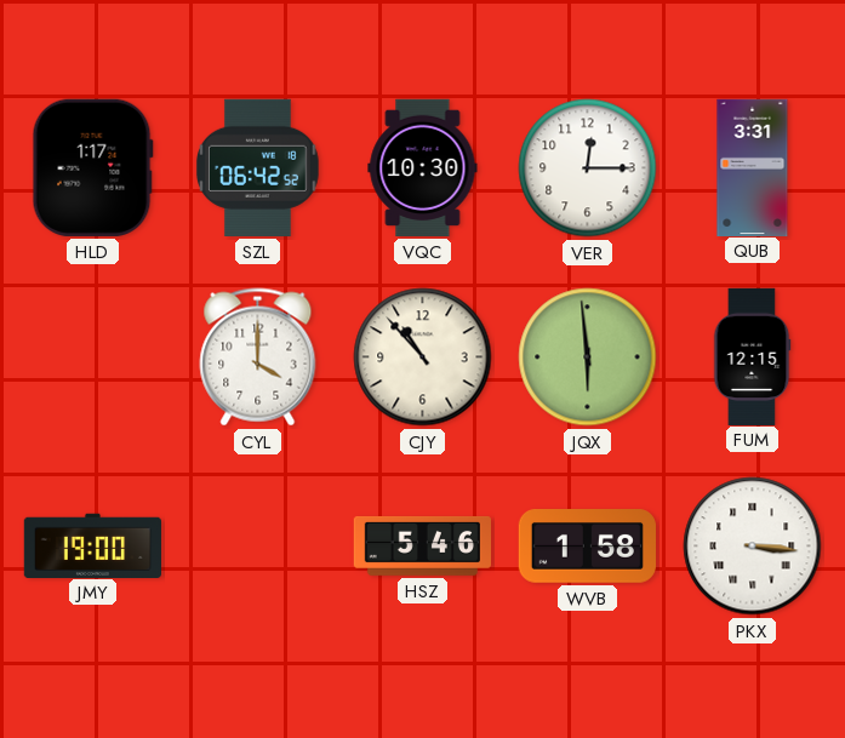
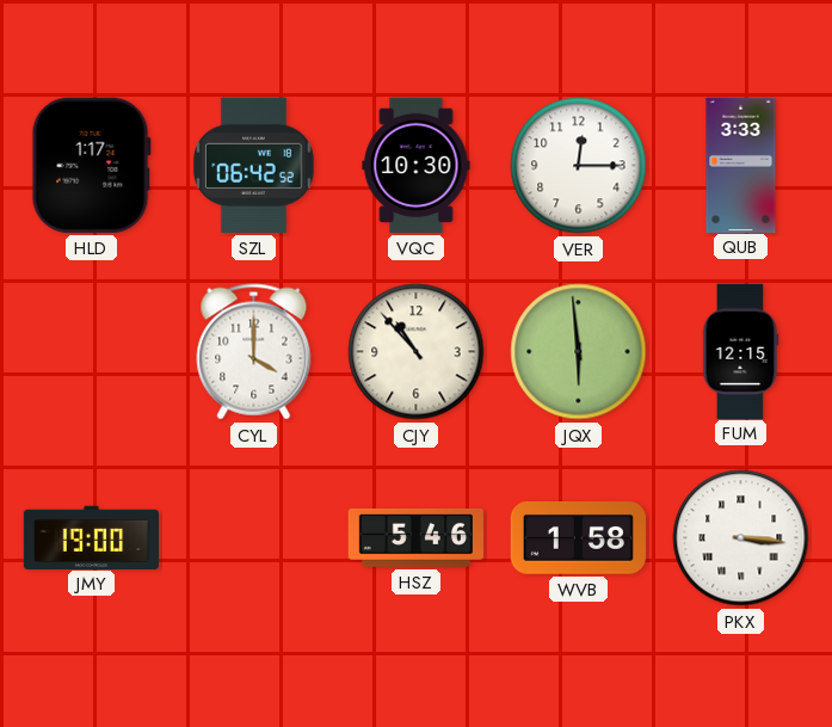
QUB: 3:31 -> 3:33
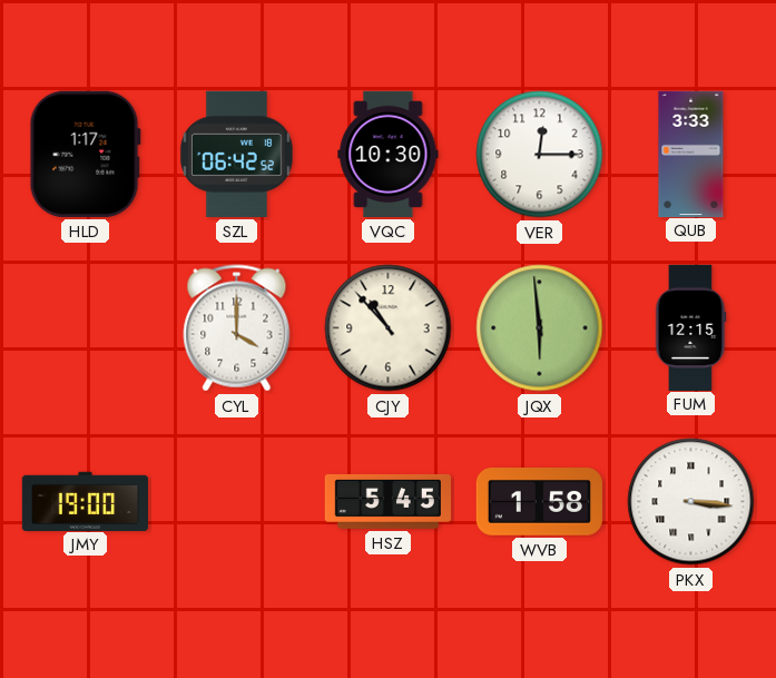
HSZ: 5:46 -> 5:45
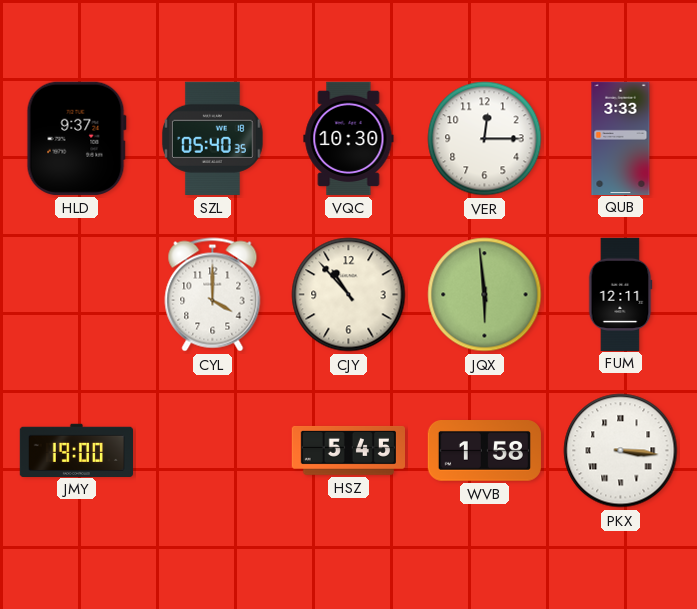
HLD: 1:17 -> 9:37
SZL: 06:42 -> 05:40
FUM: 12:15 -> 12:11
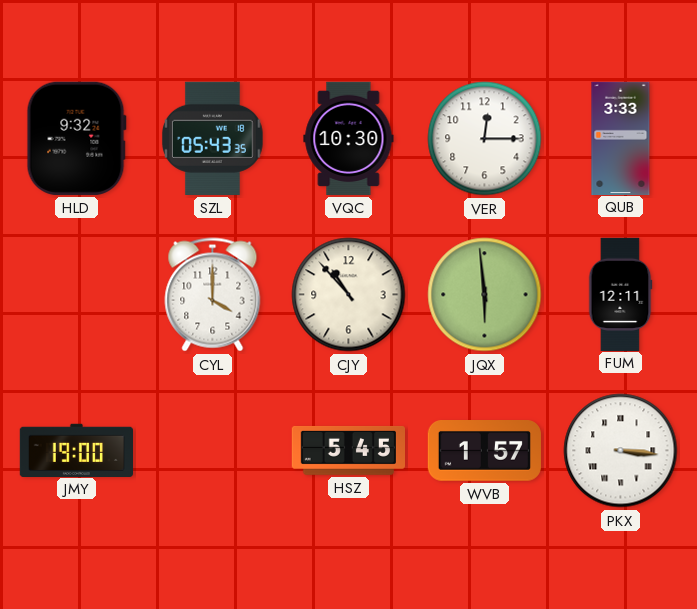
HLD: 9:37 -> 9:32
SZL: 05:40 -> 05:43
WVB: 1:58 -> 1:57
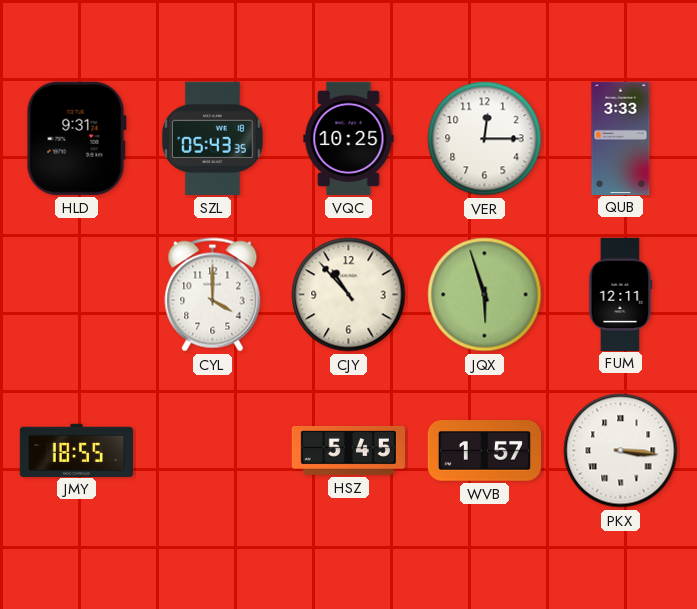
HLD: 9:32 -> 9:31
VQC: 10:30 -> 10:25
JQX: 5:59 -> 5:57
JMY: 19:00 -> 18:55
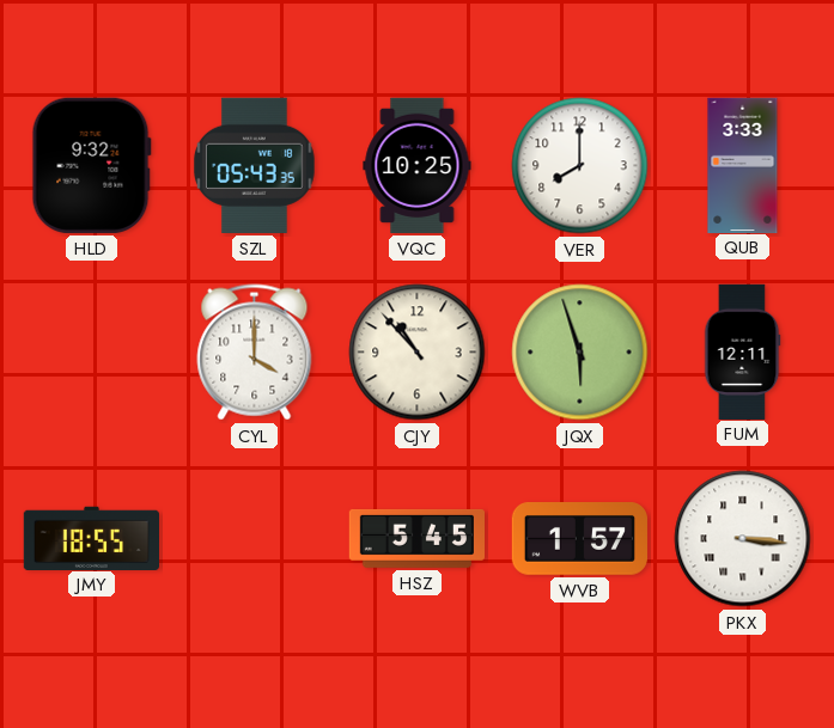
HLD: 9:31 -> 9:32
VER: 12:15 -> 8:00
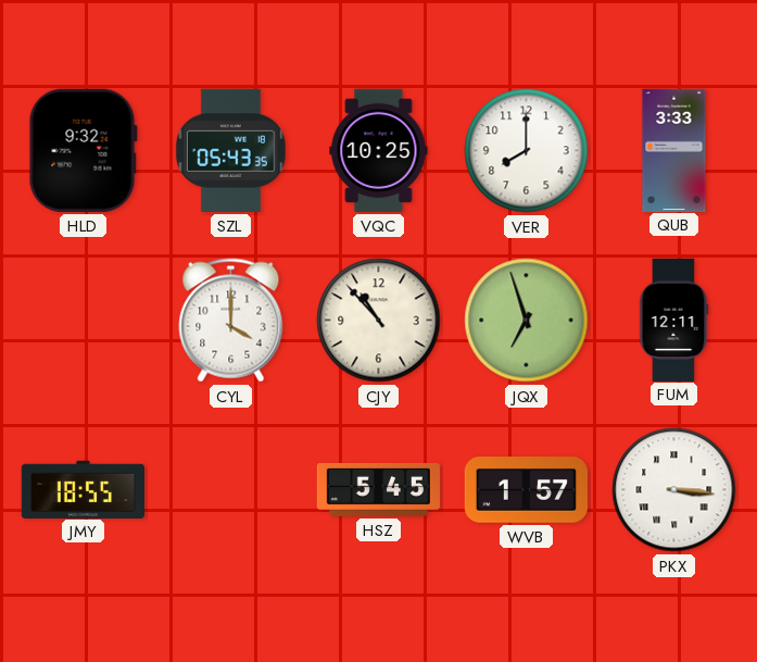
JQX: 5:57 -> 6:57
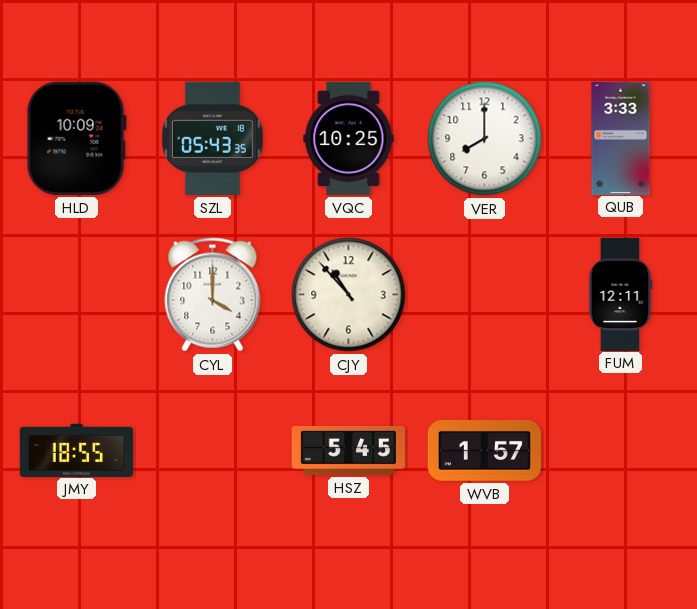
HLD: 9:32 -> 10:09
JQX: 6:57 -> none
PKX: 3:16 -> none
